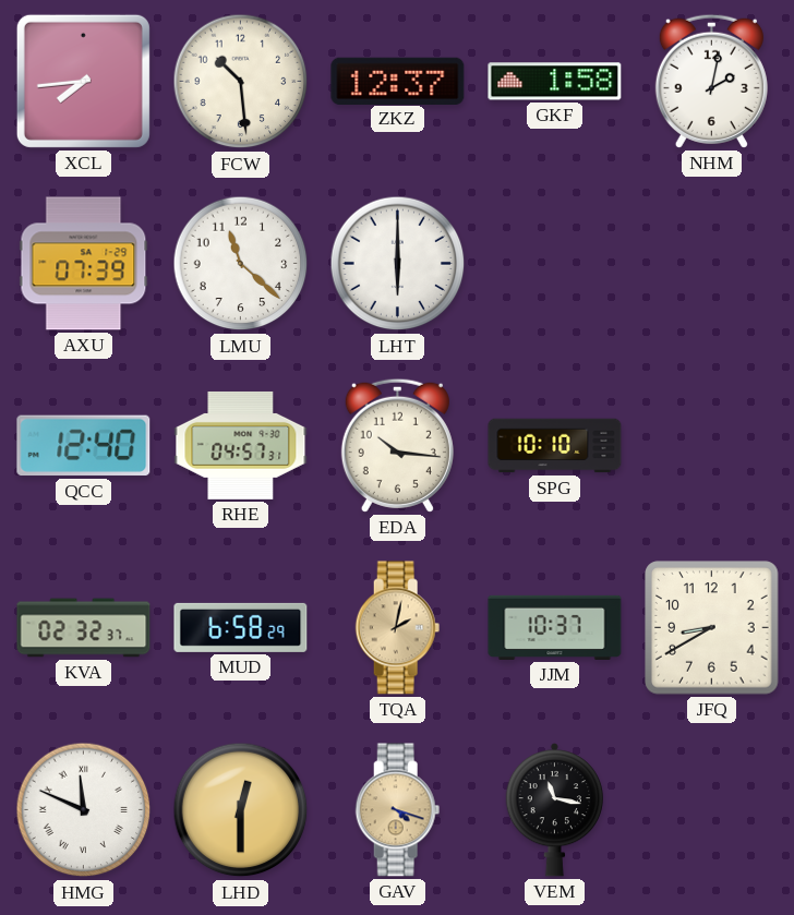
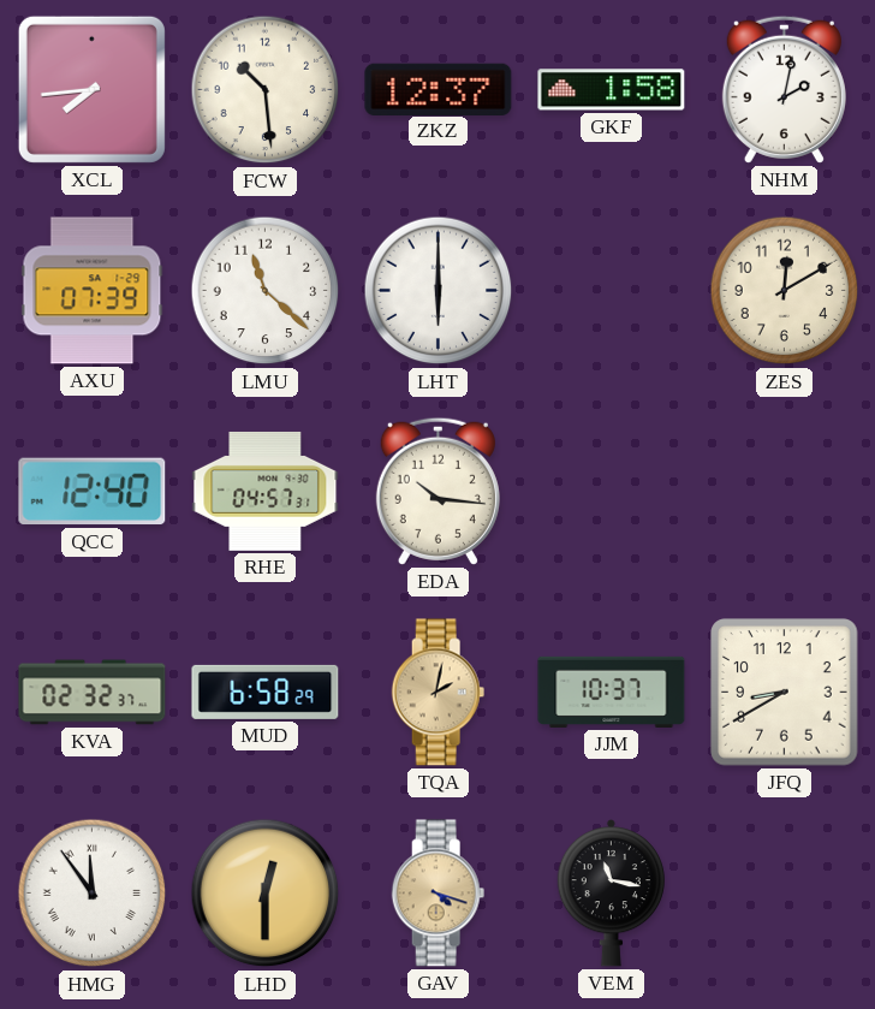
ZES: none -> 12:10
SPG: 10:10 -> none
HMG: 11:49 -> 11:54
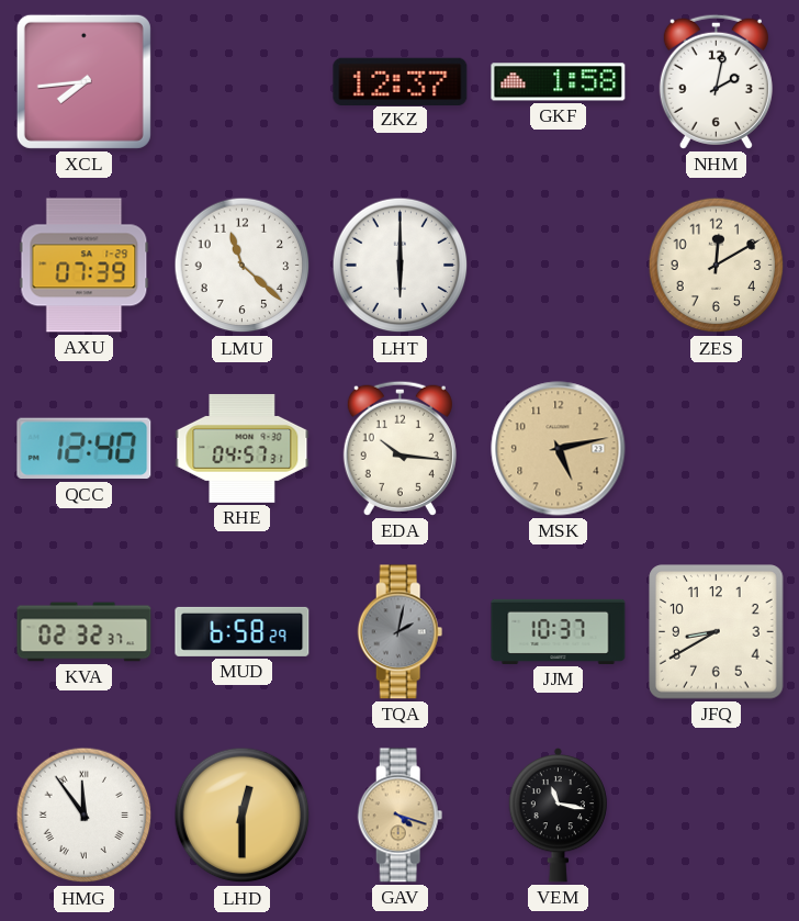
FCW: 10:29 -> none
MSK: none -> 5:13
TQA dial: champagne -> grey
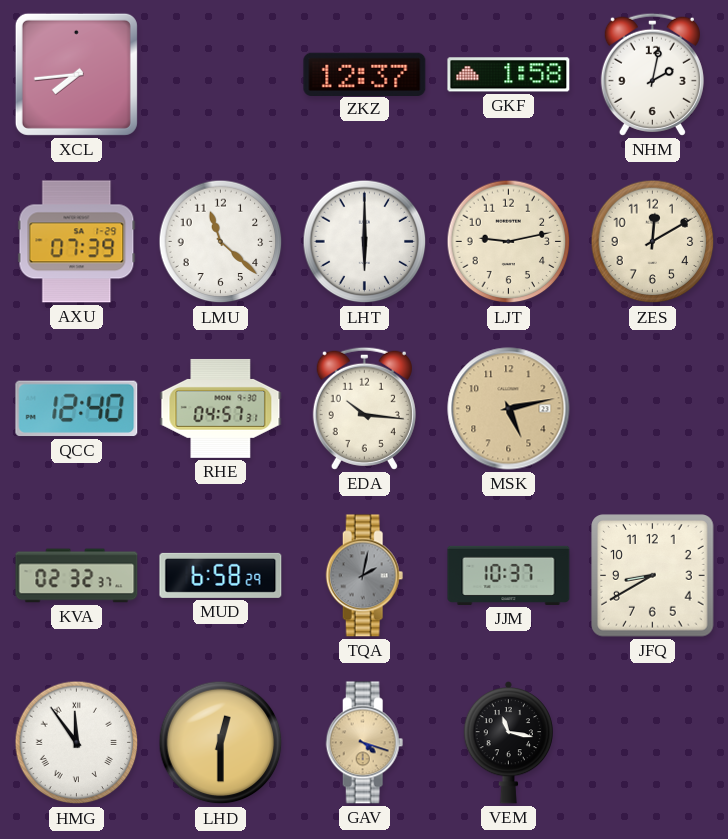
LJT: none -> 9:13
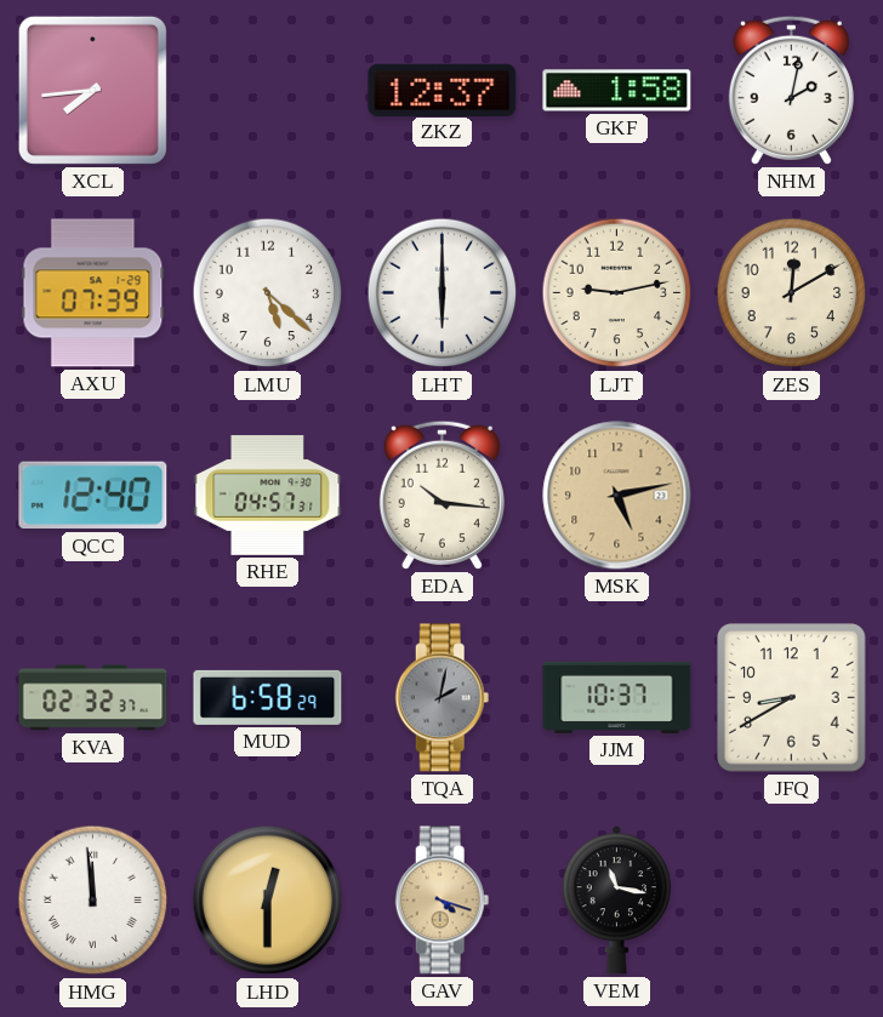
LMU: 11:22 -> 5:22
HMG: 11:54 -> 11:59
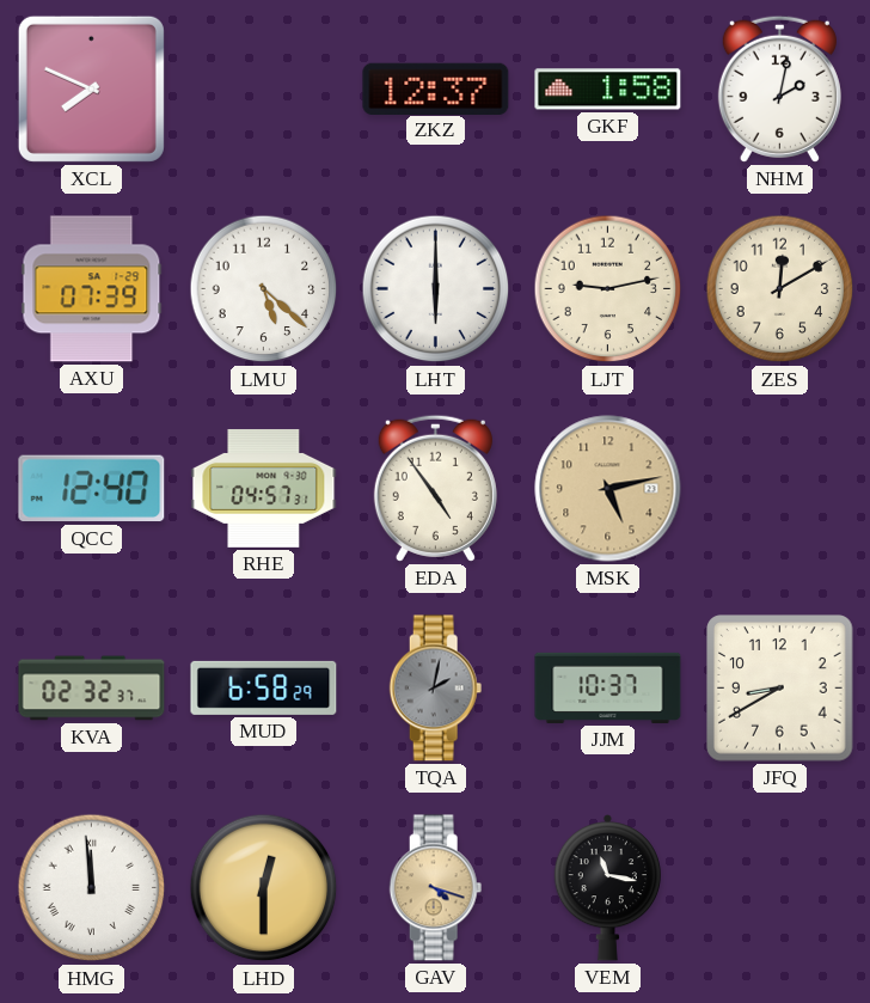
XCL: 7:44 -> 7:49
EDA: 10:16 -> 4:54
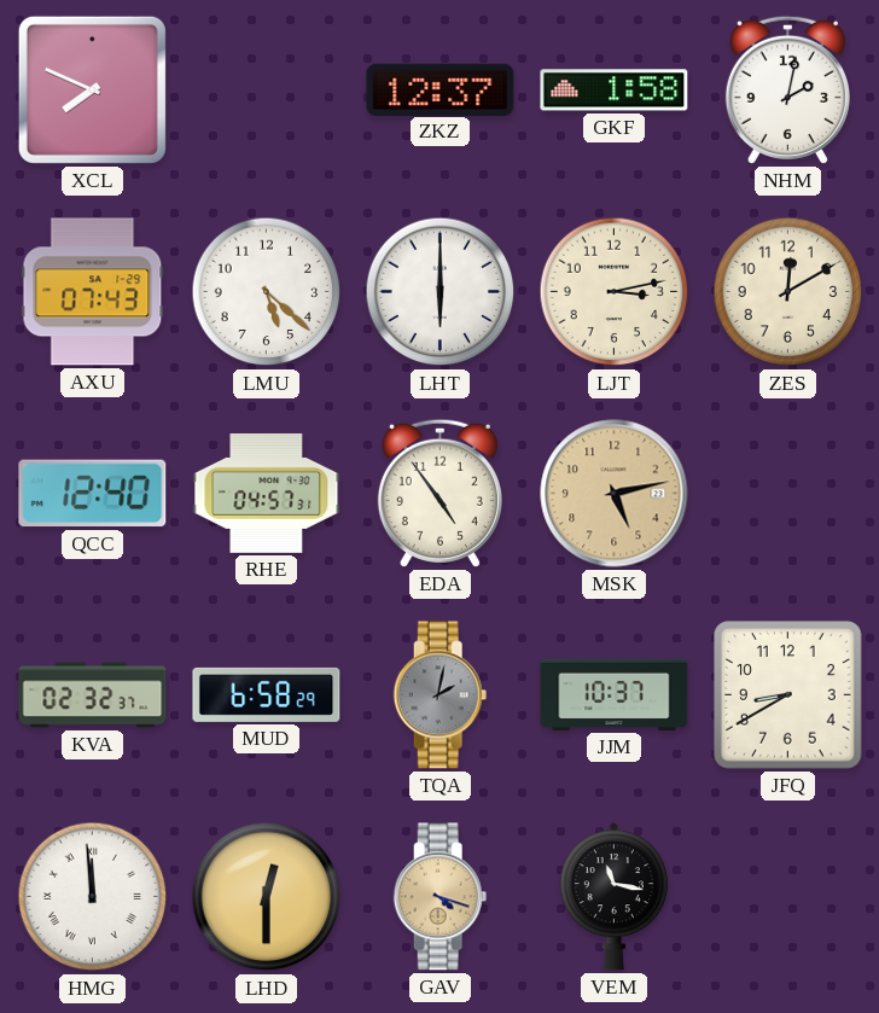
AXU: 07:39 -> 07:43
LJT: 9:13 -> 3:13
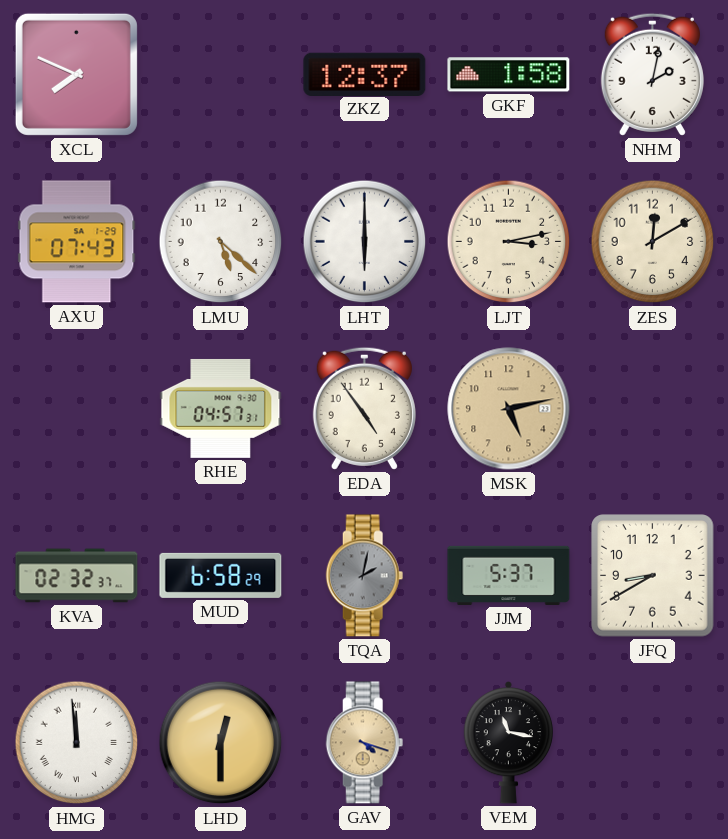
QCC: 12:40 -> none
JJM: 10:37 -> 5:37
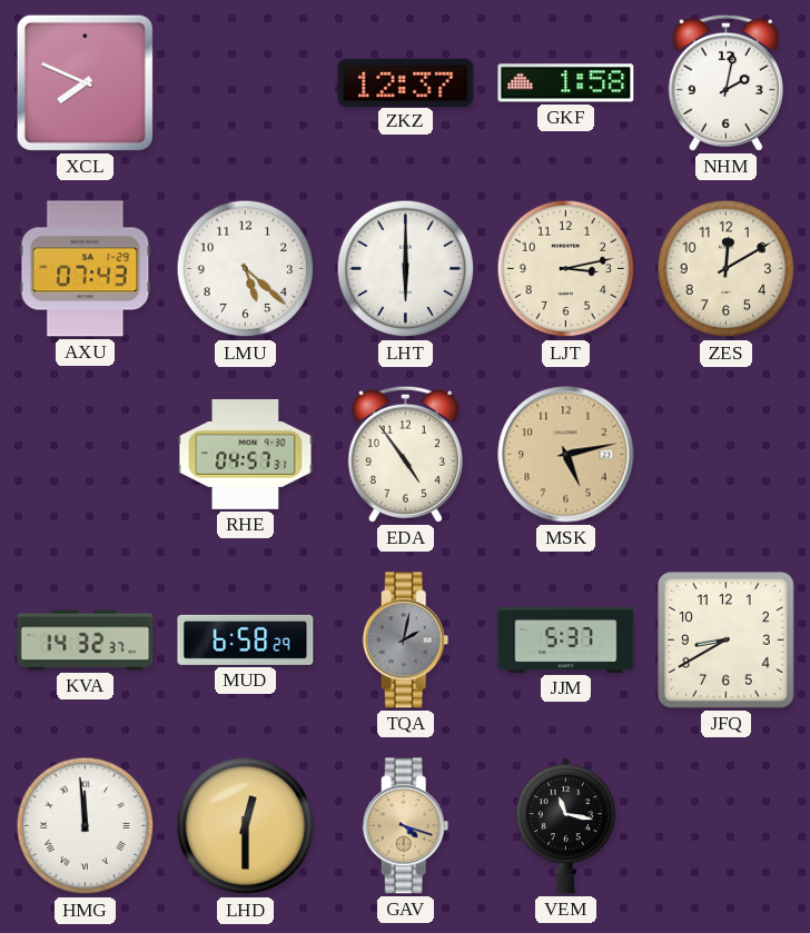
KVA: 02:32 -> 14:32
